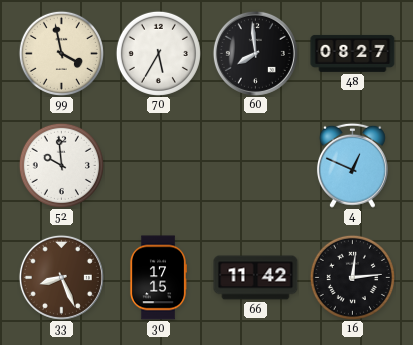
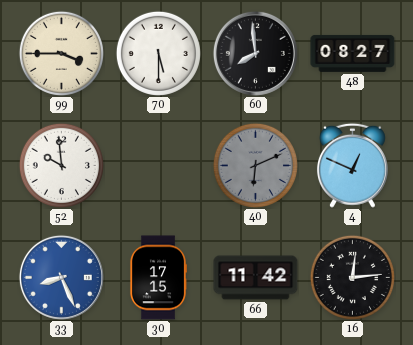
99: 3:58 -> 3:45
70: 5:35 -> 5:30
40: none -> 6:11
33 dial: brown -> blue
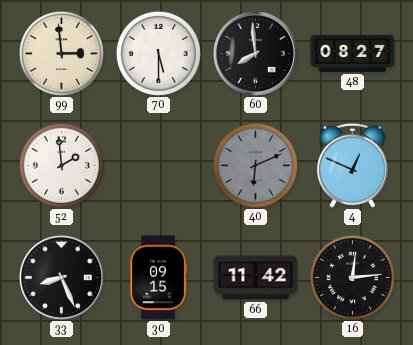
99: 3:45 -> 2:59
52: 9:59 -> 1:59
33 dial: blue -> black
30: 17:15 -> 09:15
